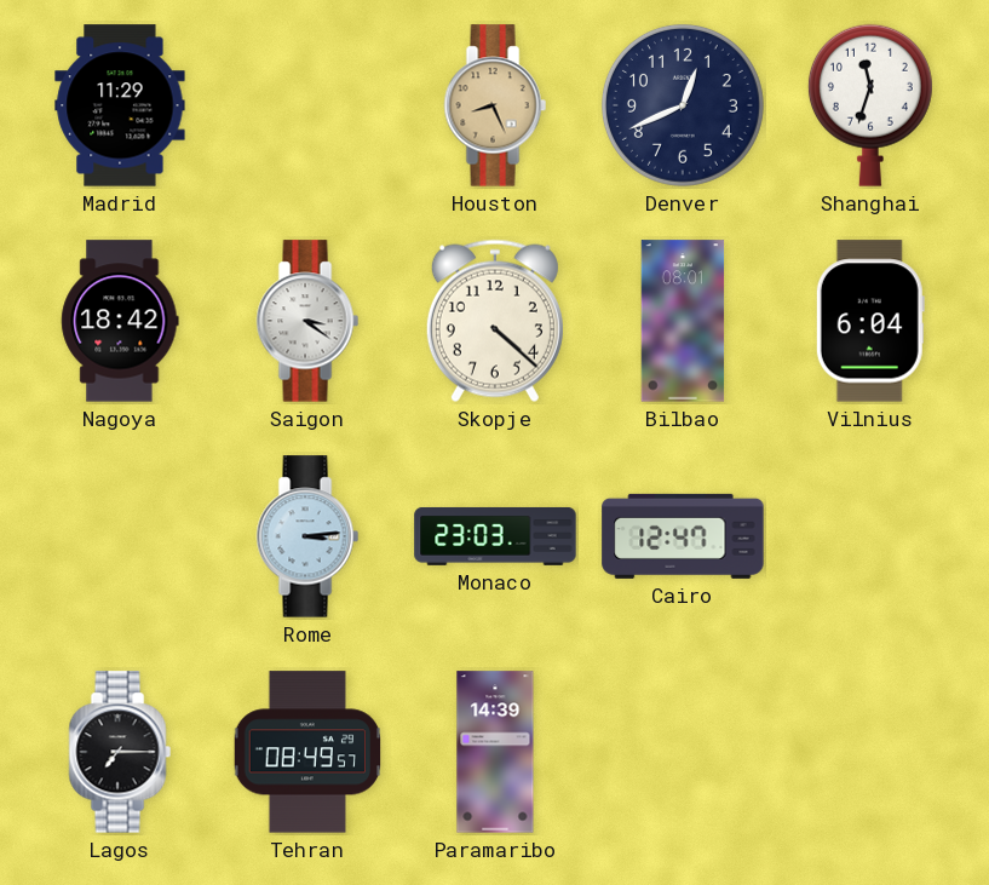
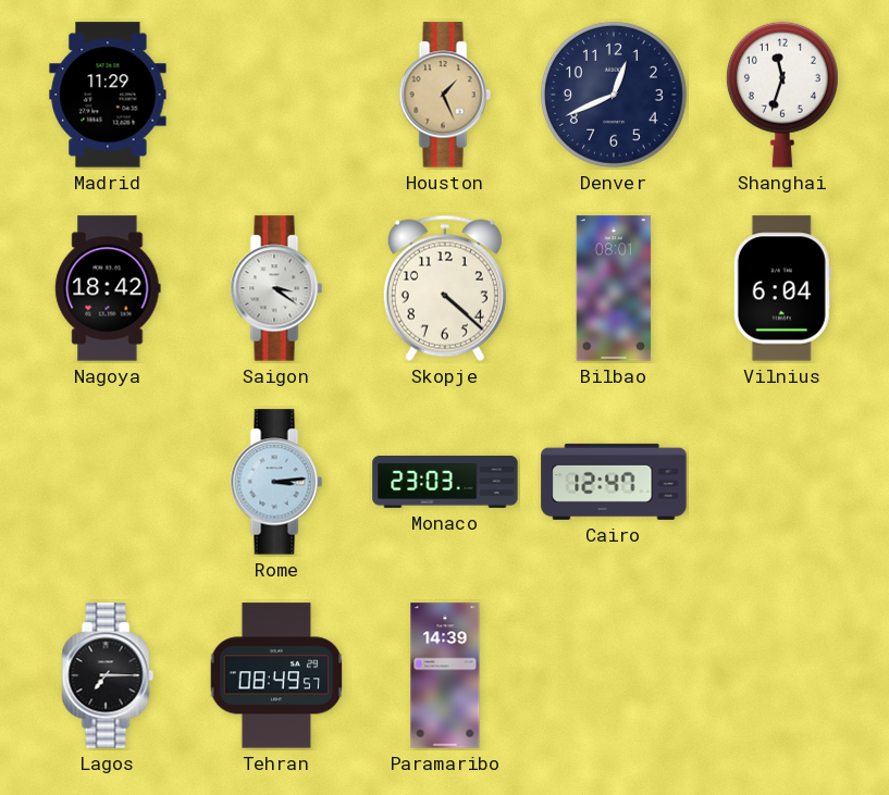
Houston: 8:26 -> 1:26
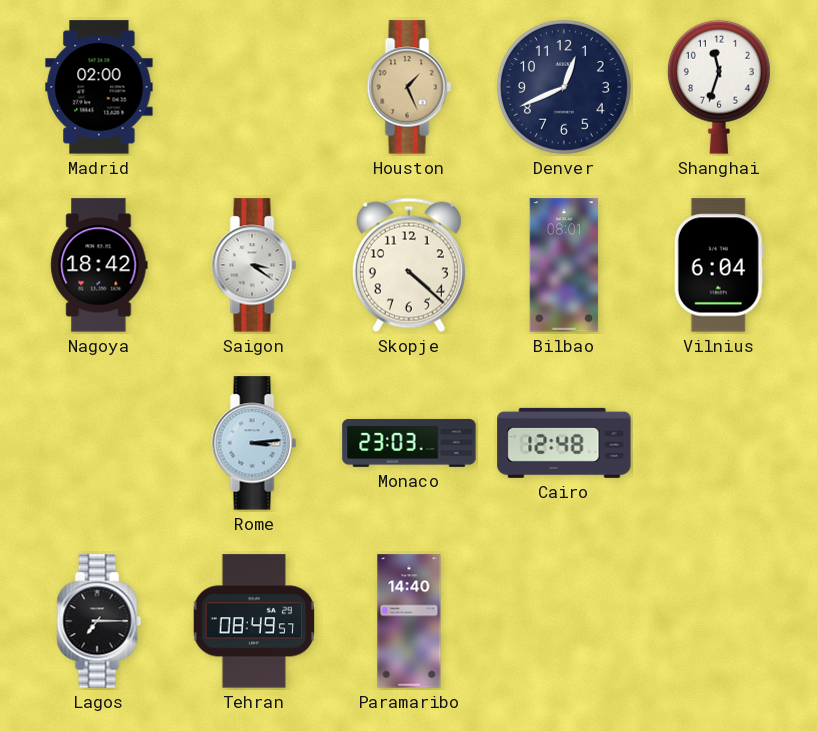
Madrid: 11:29 -> 02:00
Cairo: 12:47 -> 12:48
Paramaribo: 14:39 -> 14:40
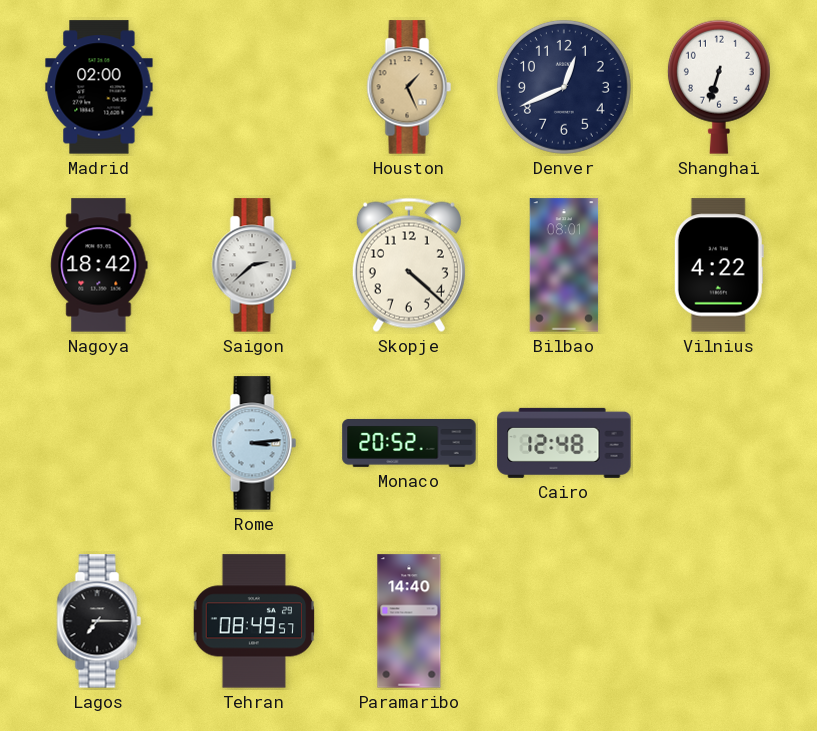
Shanghai: 11:33 -> 6:33
Saigon: 3:21 -> 2:38
Vilnius: 6:04 -> 4:22
Monaco: 23:03 -> 20:52
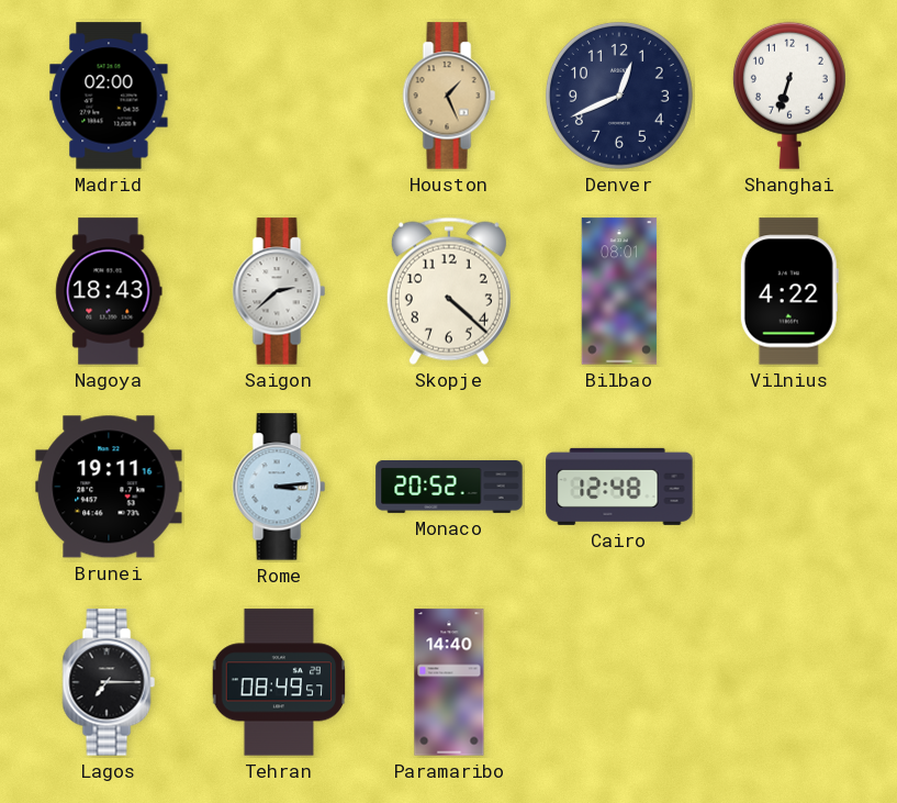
Nagoya: 18:42 -> 18:43
Brunei: none -> 19:11
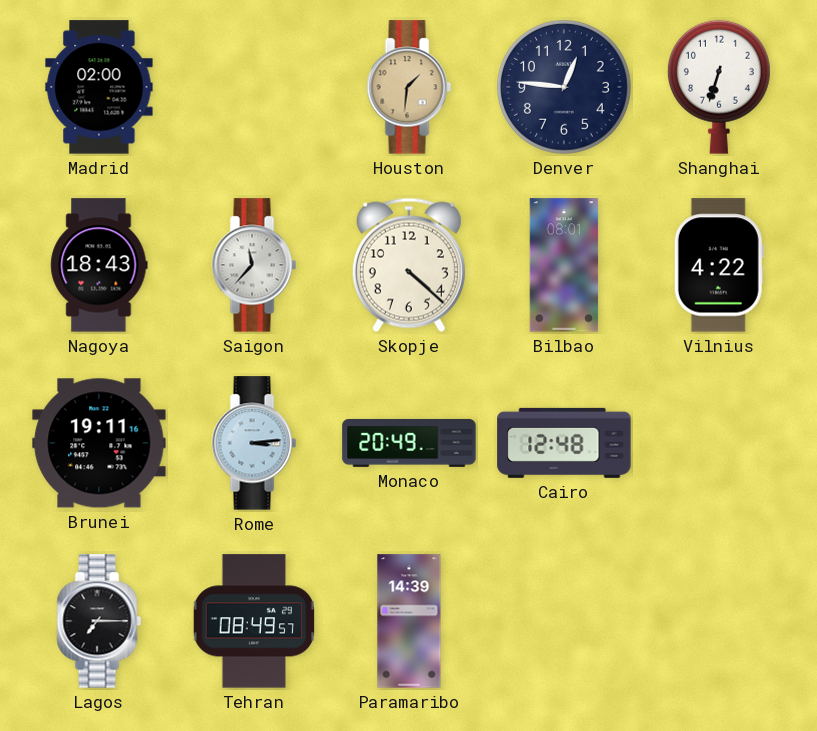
Houston: 1:26 -> 1:31
Denver: 12:41 -> 12:46
Saigon: 2:38 -> 11:37
Monaco: 20:52 -> 20:49
Paramaribo: 14:40 -> 14:39
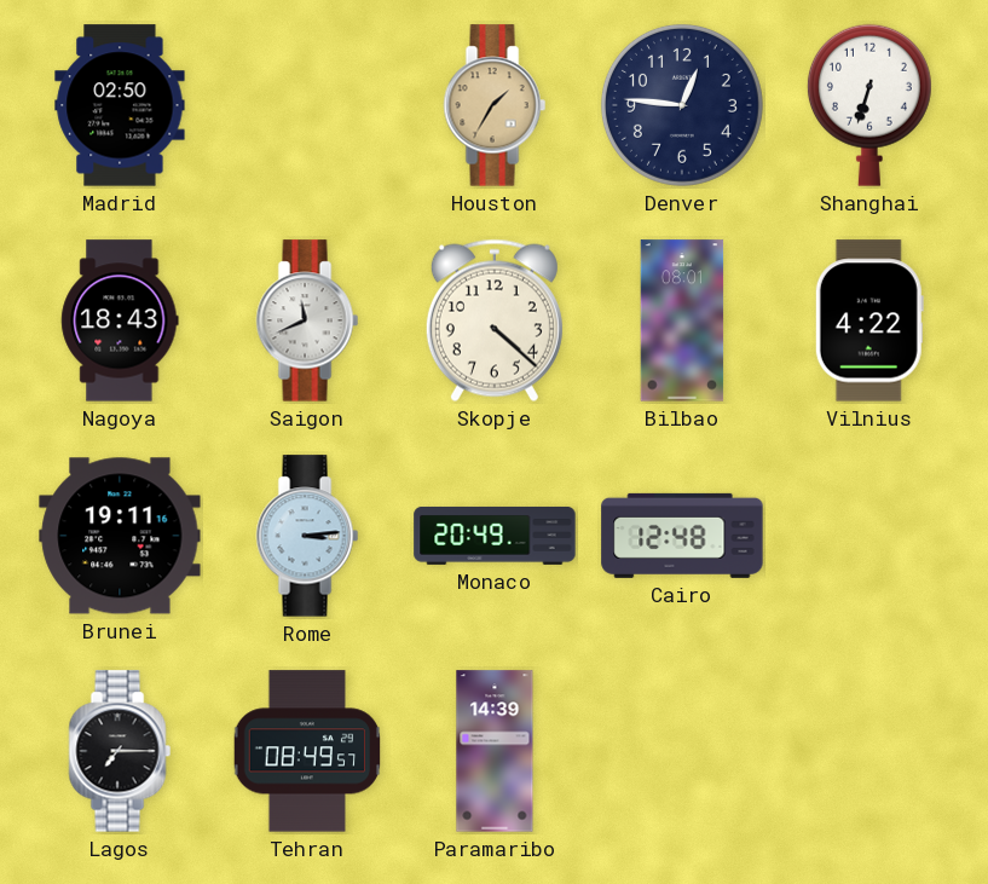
Madrid: 02:00 -> 02:50
Houston: 1:31 -> 1:35
Saigon: 11:37 -> 11:41
